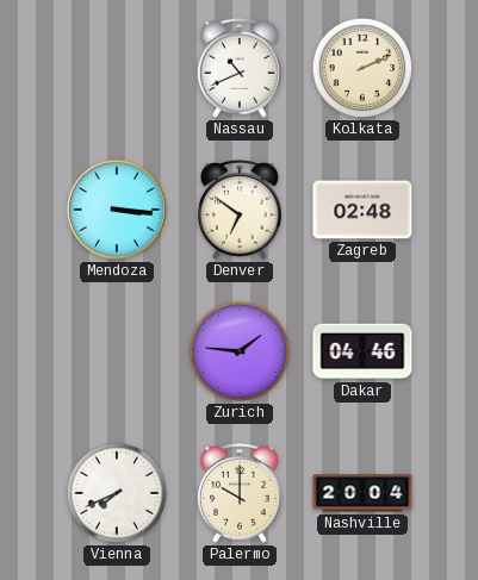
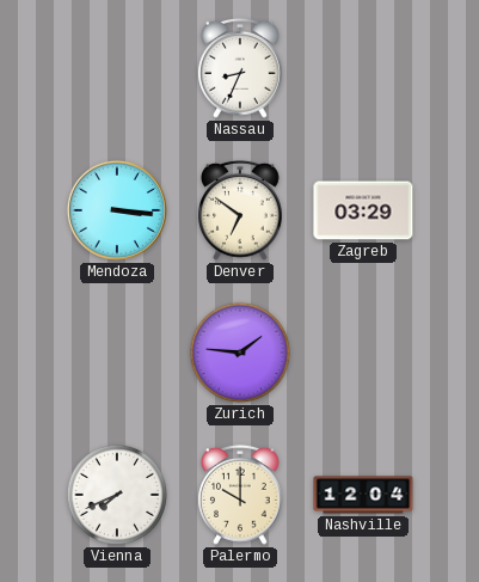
Nassau: 10:41 -> 8:34
Kolkata: 2:11 -> none
Zagreb: 02:48 -> 03:29
Dakar: 04:46 -> none
Nashville: 20:04 -> 12:04
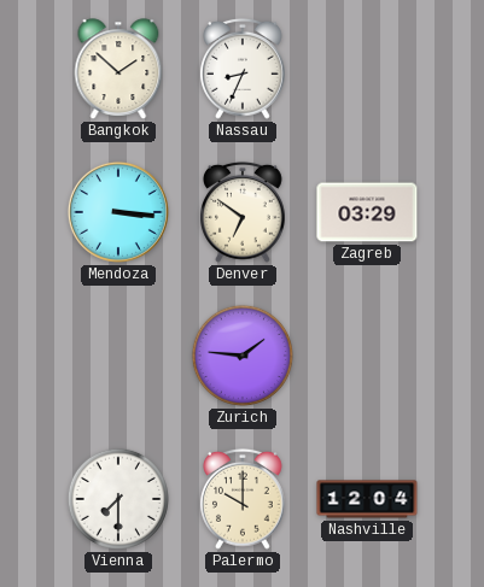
Bangkok: none -> 1:52
Vienna: 7:41 -> 7:30
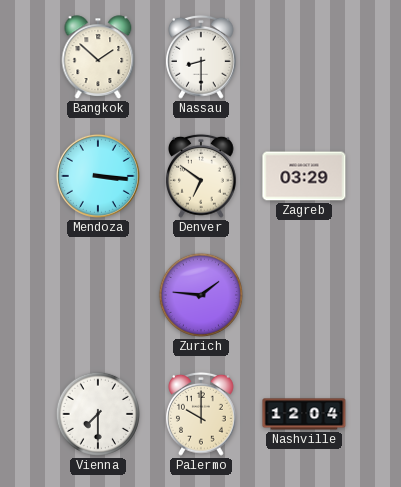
Nassau: 8:34 -> 8:30
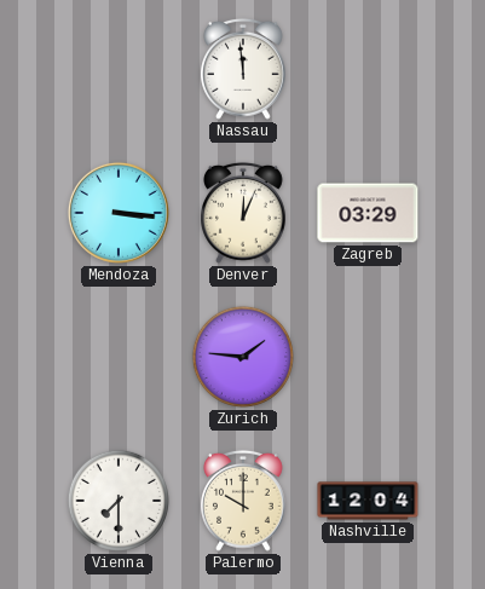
Bangkok: 1:52 -> none
Nassau: 8:30 -> 11:59
Denver: 6:51 -> 12:04
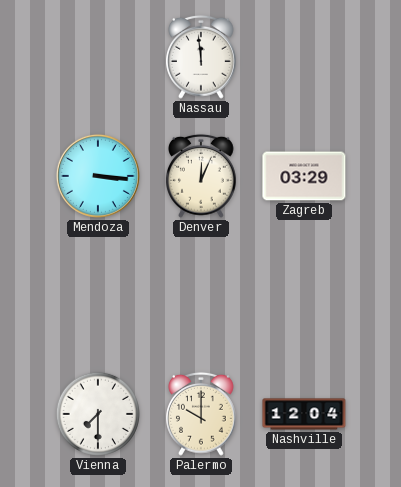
Zurich: 1:46 -> none
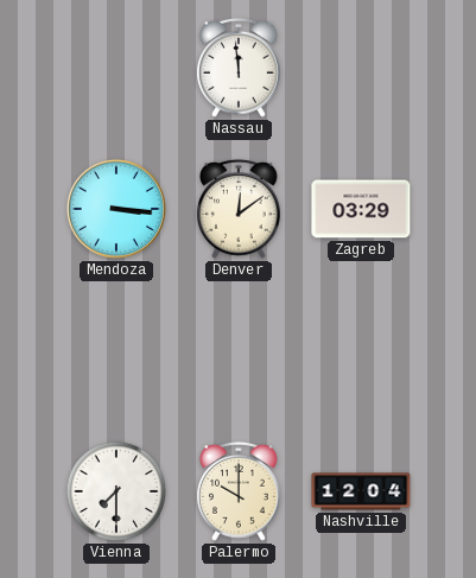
Denver: 12:04 -> 12:09
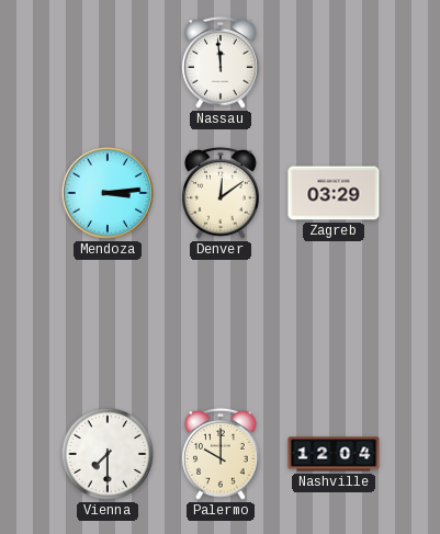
Mendoza: 3:16 -> 3:14
